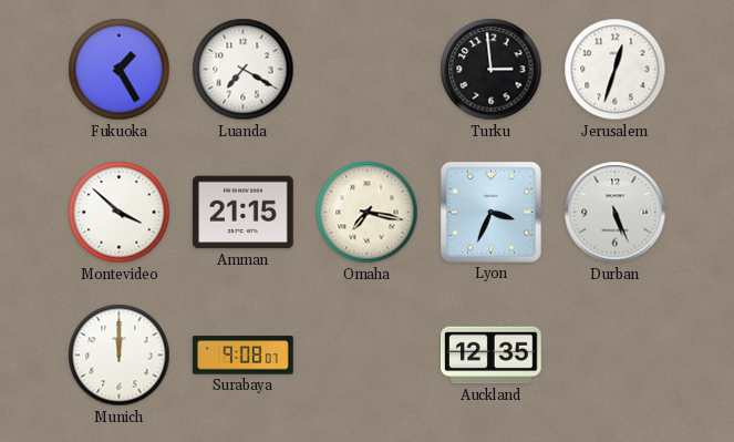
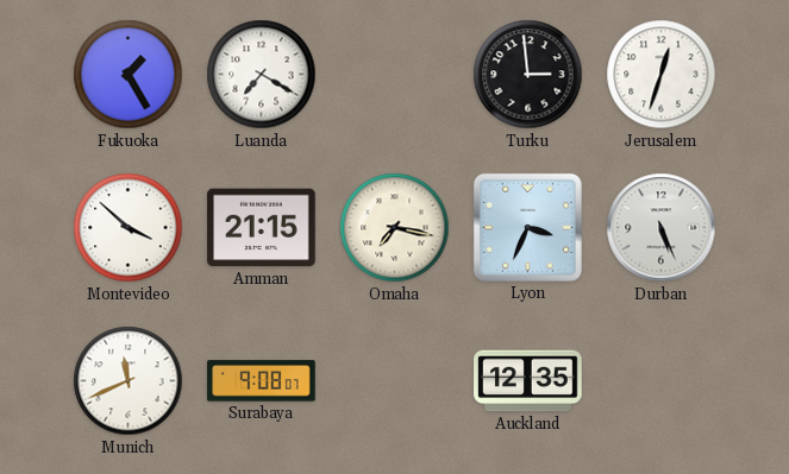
Munich: 12:00 -> 11:41
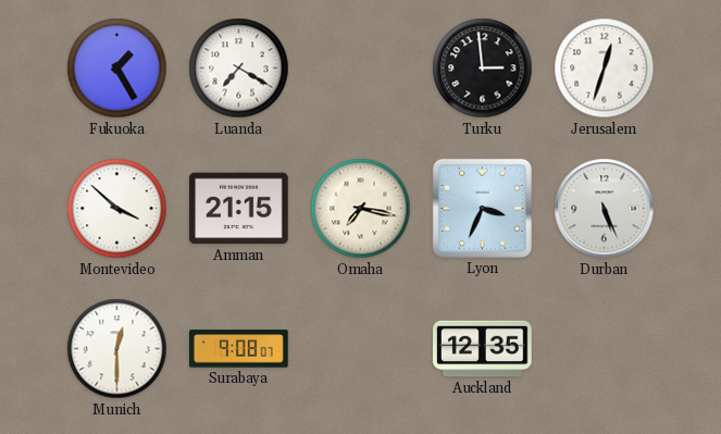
Munich: 11:41 -> 12:30
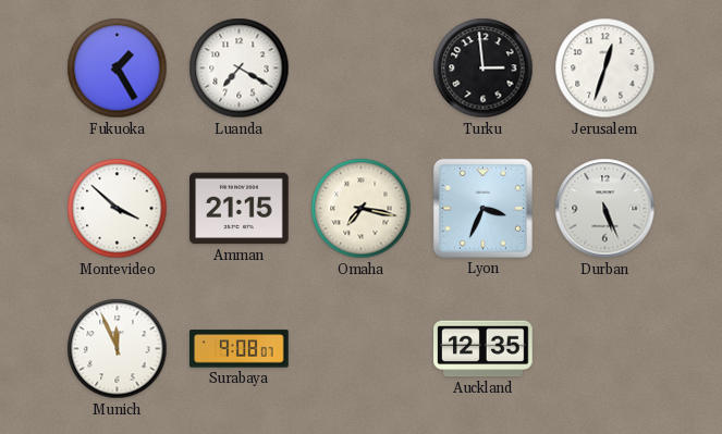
Munich: 12:30 -> 11:56
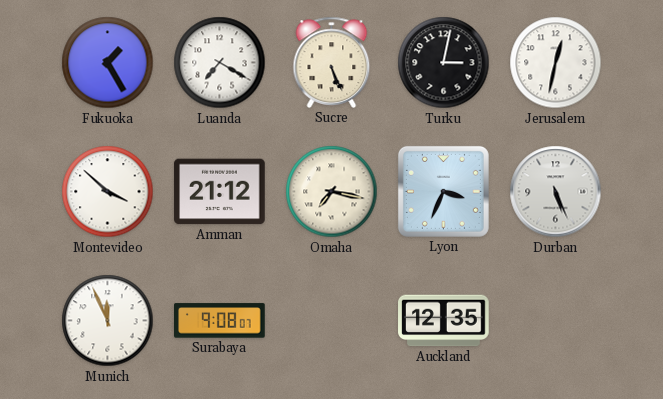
Sucre: none -> 5:26
Turku: 2:59 -> 3:02
Jerusalem: 12:33 -> 12:32
Amman: 21:15 -> 21:12
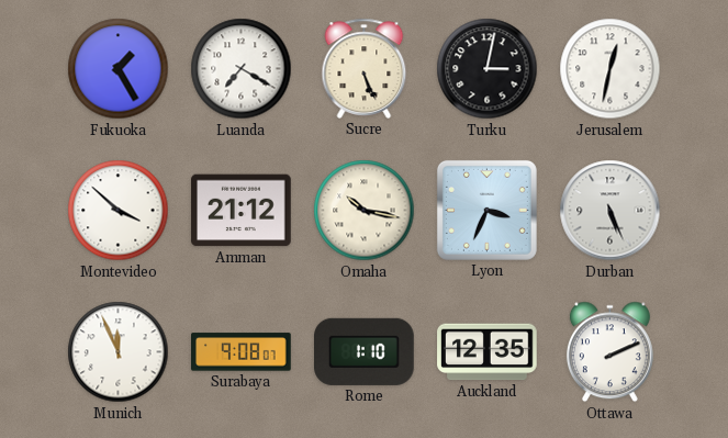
Omaha: 7:17 -> 10:17
Rome: none -> 1:10
Ottawa: none -> 2:11
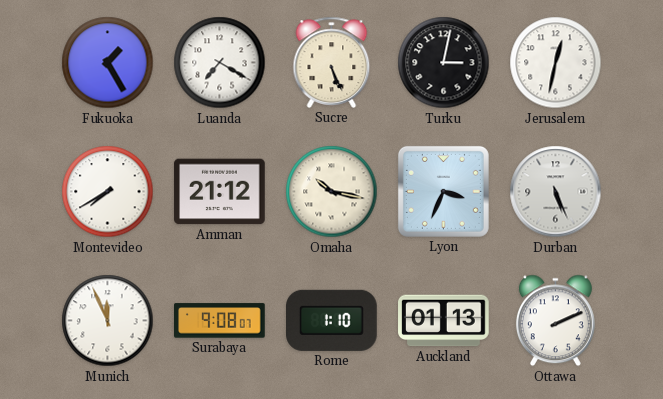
Montevideo: 3:52 -> 7:40
Auckland: 12:35 -> 01:13
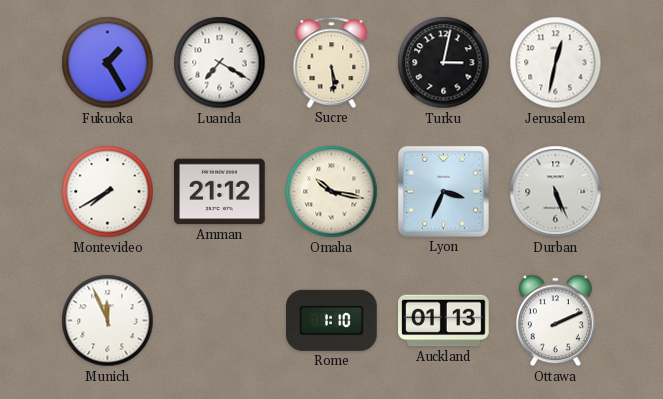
Sucre: 5:26 -> 5:29
Surabaya: 9:08 -> none
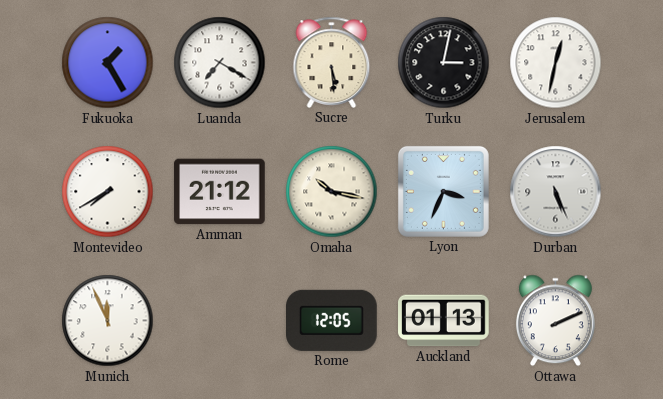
Rome: 1:10 -> 12:05
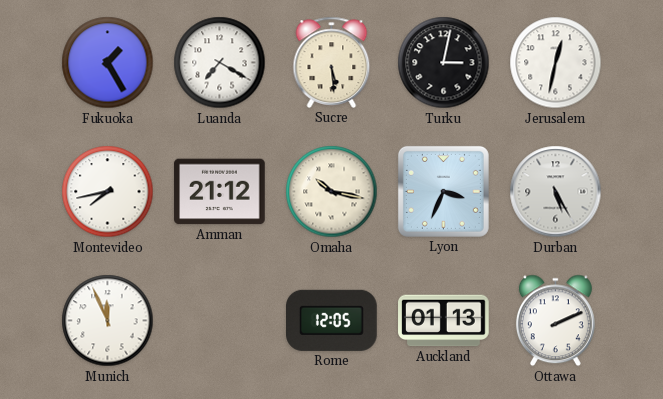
Montevideo: 7:40 -> 7:43
Durban: 5:26 -> 5:25
